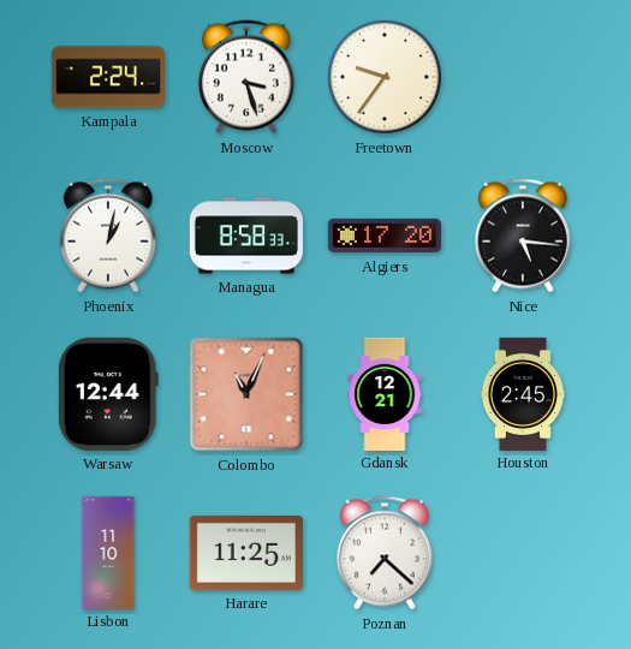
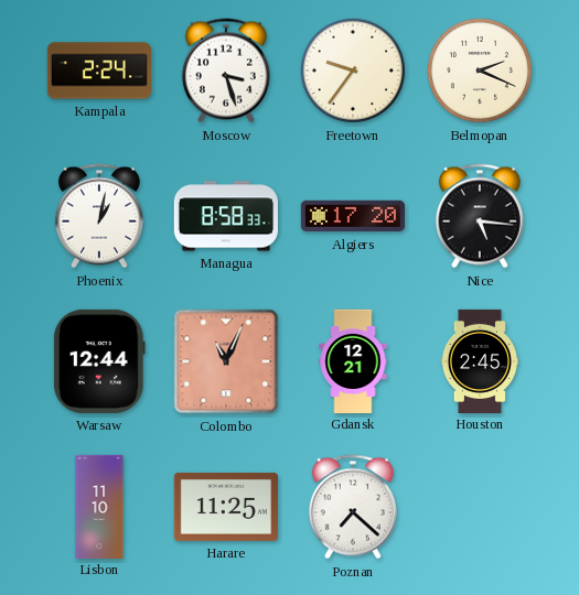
Belmopan: none -> 2:19
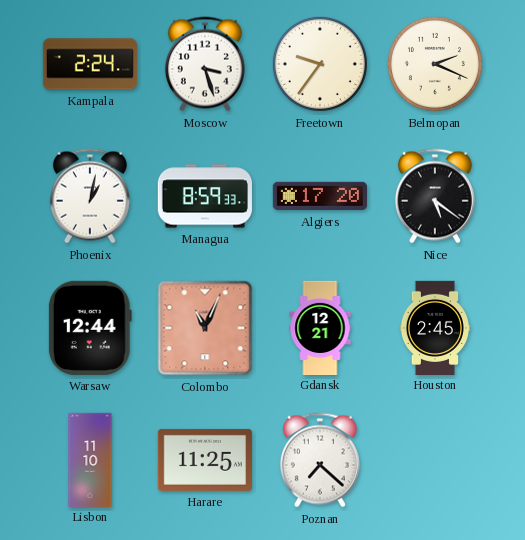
Managua: 8:58 -> 8:59
Nice: 5:16 -> 5:21
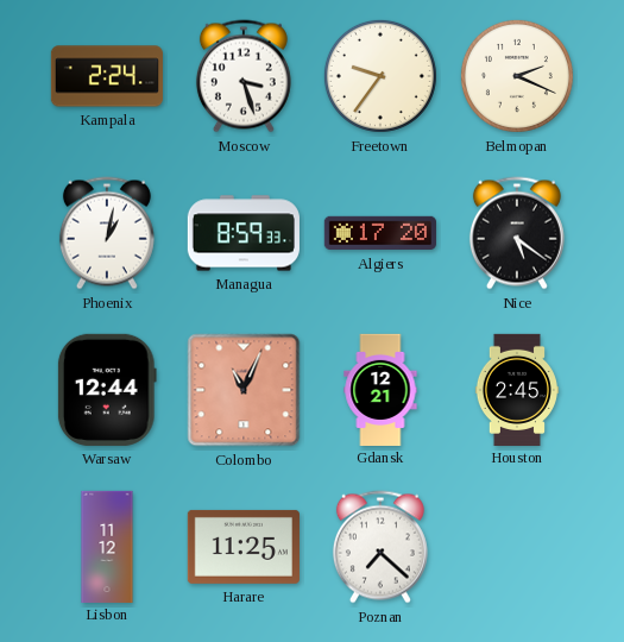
Lisbon: 11:10 -> 11:12
